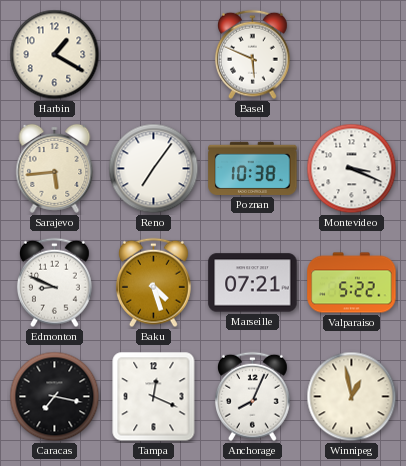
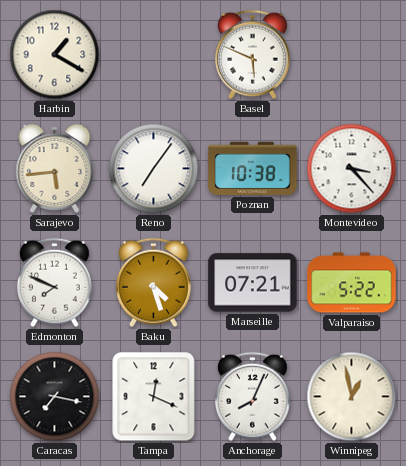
Montevideo: 3:19 -> 3:23
Edmonton: 8:49 -> 7:49
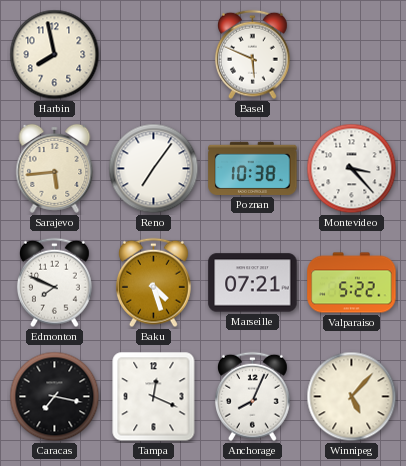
Harbin: 1:20 -> 7:58
Winnipeg: 12:58 -> 5:07
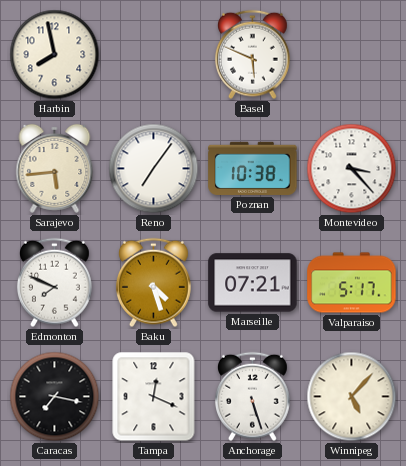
Valparaiso: 5:22 -> 5:17
Anchorage: 8:04 -> 5:27
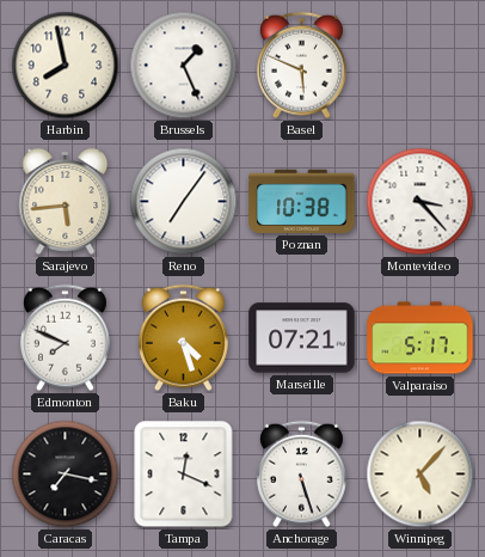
Brussels: none -> 1:26
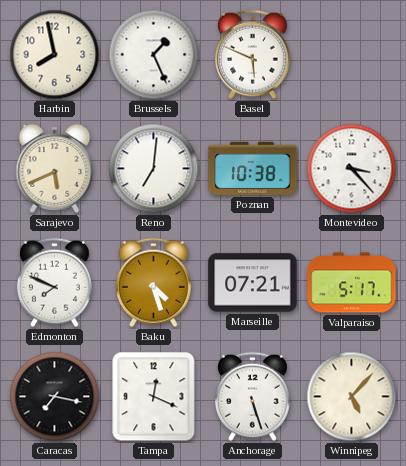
Sarajevo: 5:44 -> 5:41
Reno: 7:06 -> 7:01
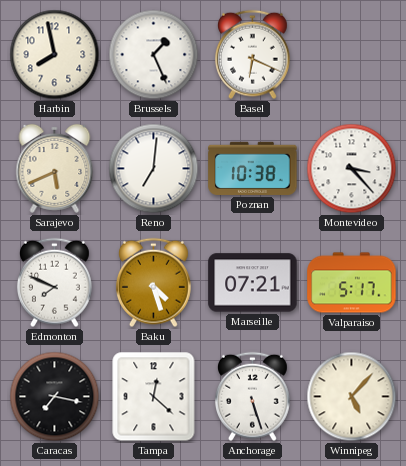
Basel: 5:49 -> 6:19
Tampa: 12:19 -> 12:22
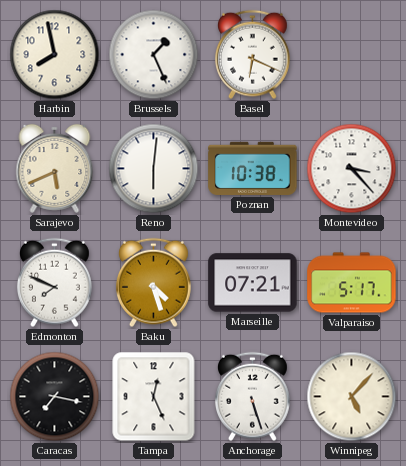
Reno: 7:01 -> 6:01
Tampa: 12:22 -> 12:26
